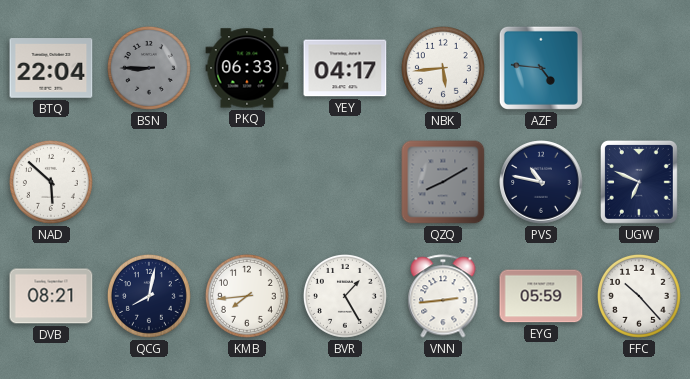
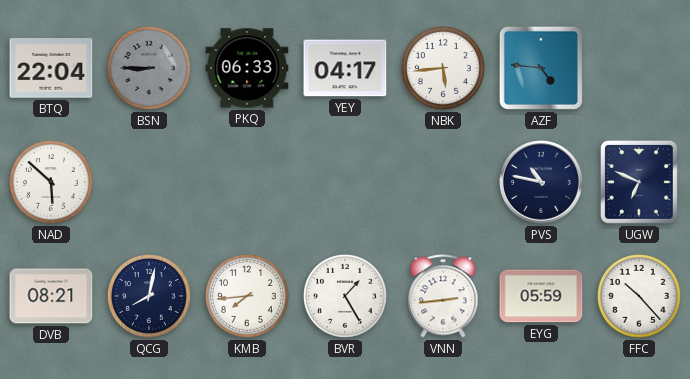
QZQ: 8:10 -> none
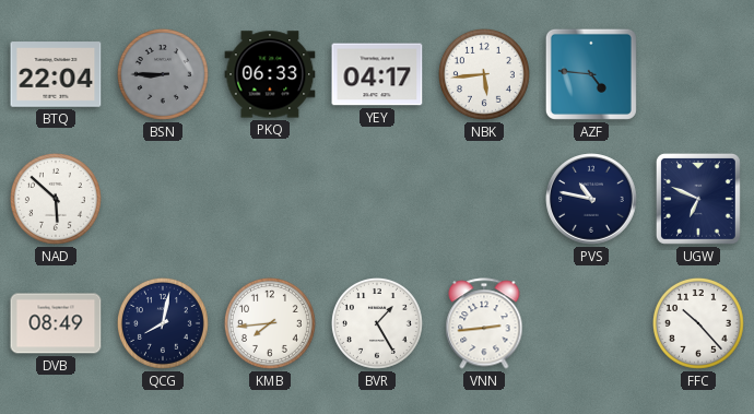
DVB: 08:21 -> 08:49
EYG: 05:59 -> none
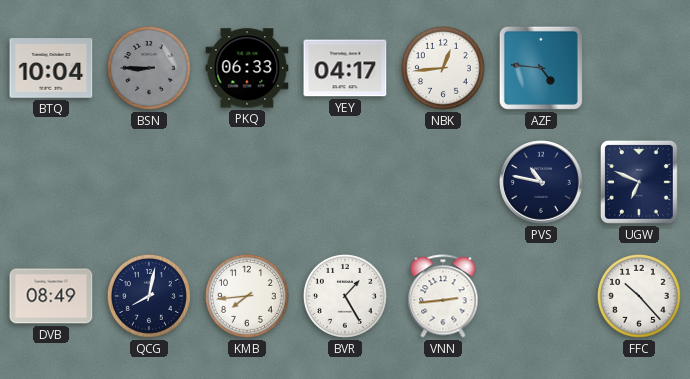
BTQ: 22:04 -> 10:04
NBK: 5:44 -> 12:44
NAD: 5:52 -> none
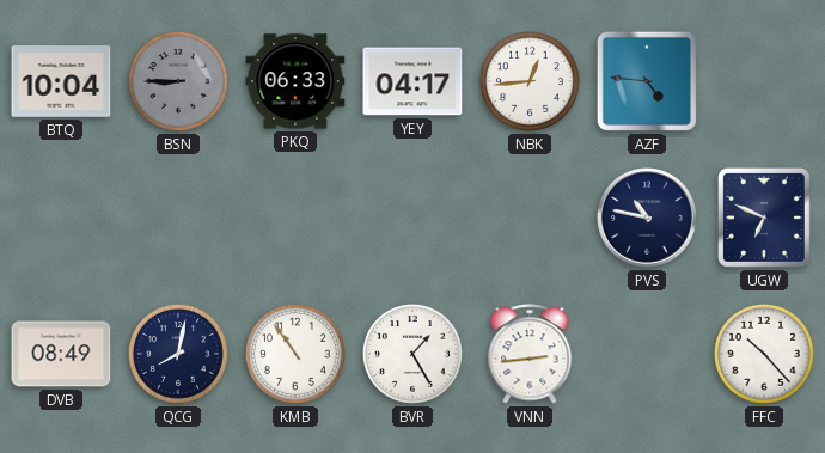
KMB: 7:44 -> 10:54
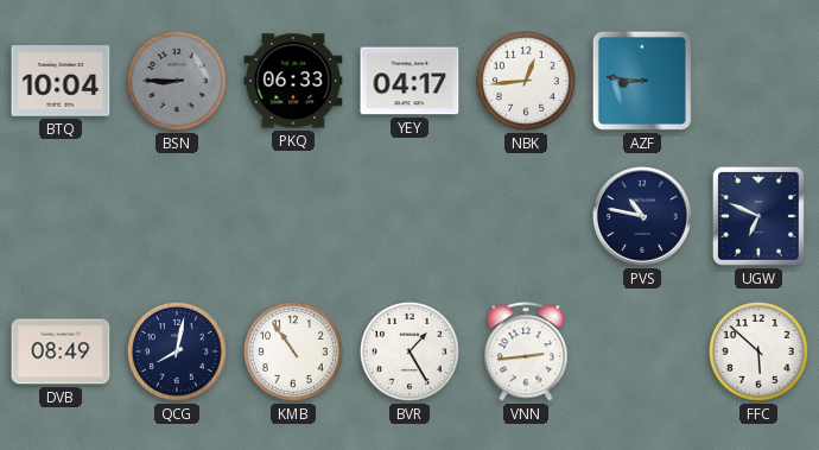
AZF: 4:46 -> 8:46
FFC: 10:23 -> 5:52
